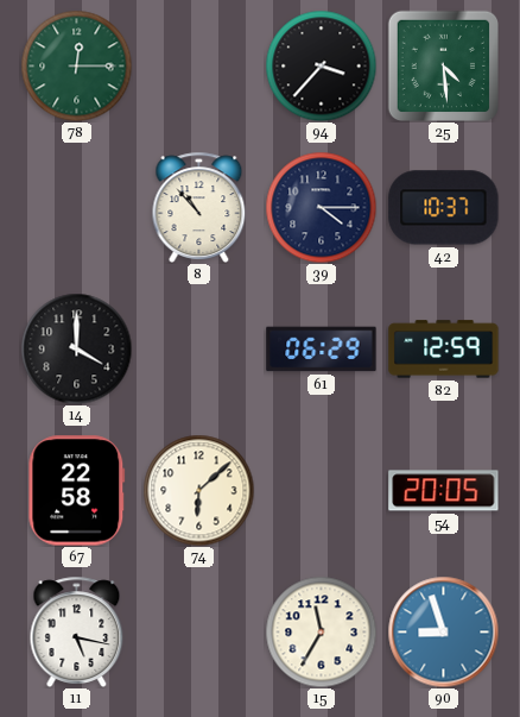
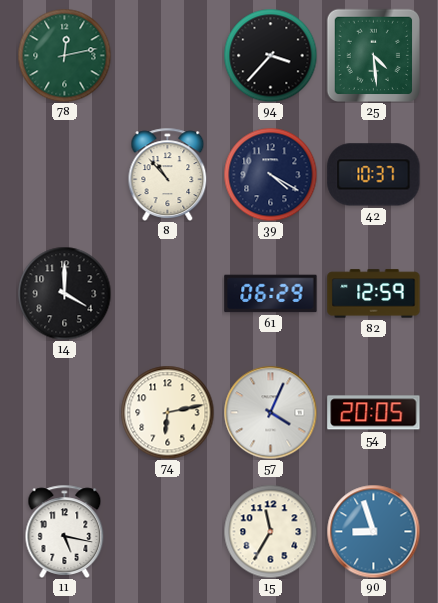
78: 12:15 -> 12:13
39: 4:15 -> 4:20
67: 22:58 -> none
74: 6:08 -> 6:13
57: none -> 4:04
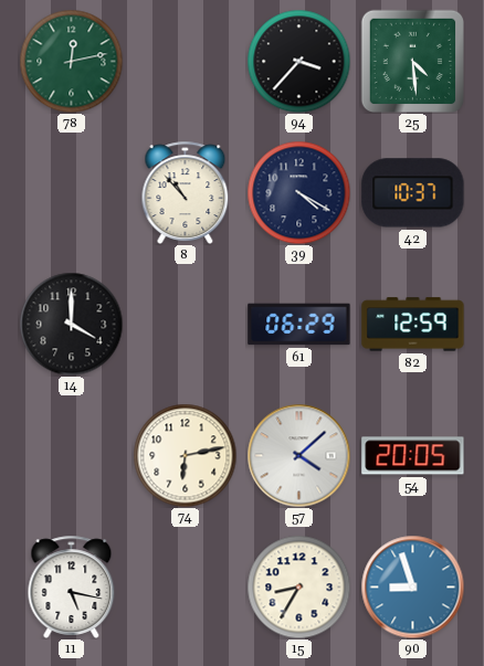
57: 4:04 -> 4:08
15: 11:35 -> 8:35
